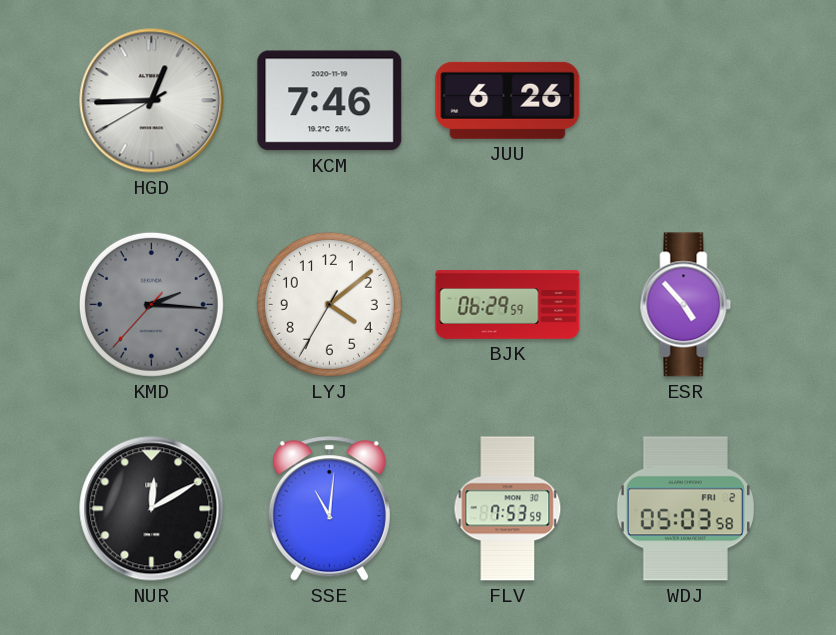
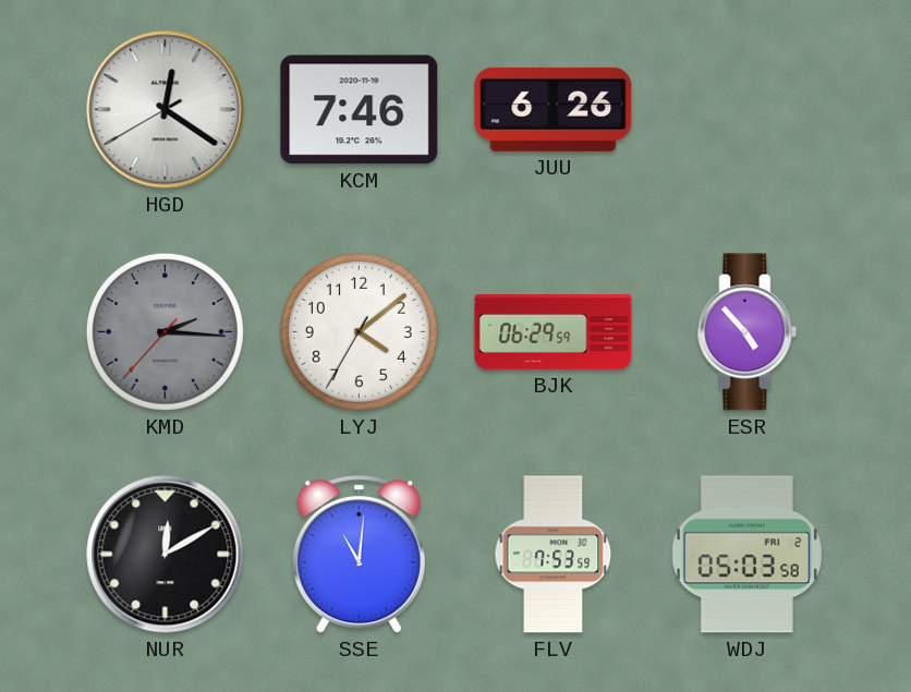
HGD: 12:44 -> 12:20
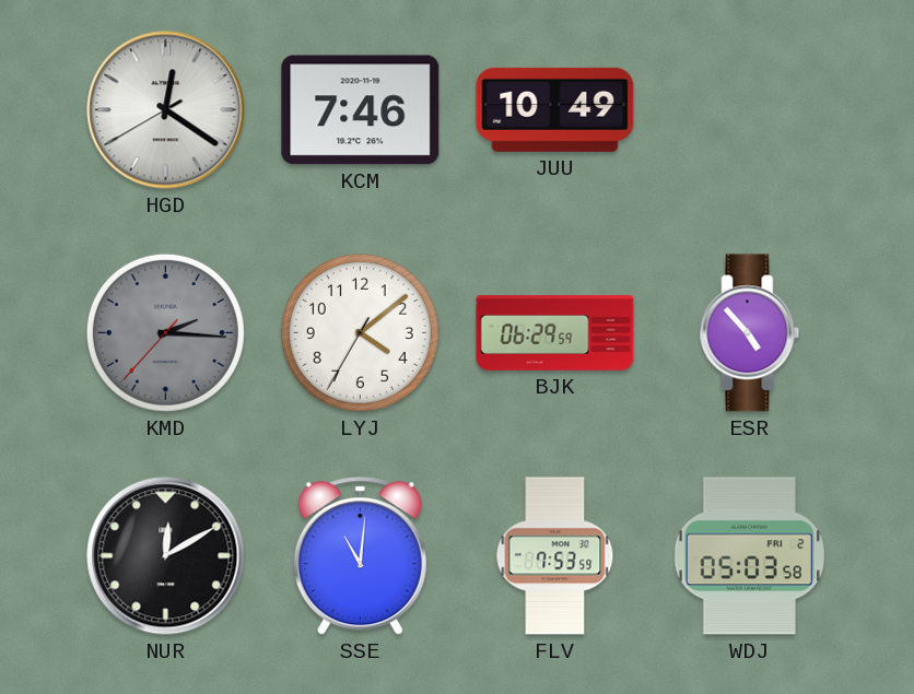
JUU: 6:26 -> 10:49
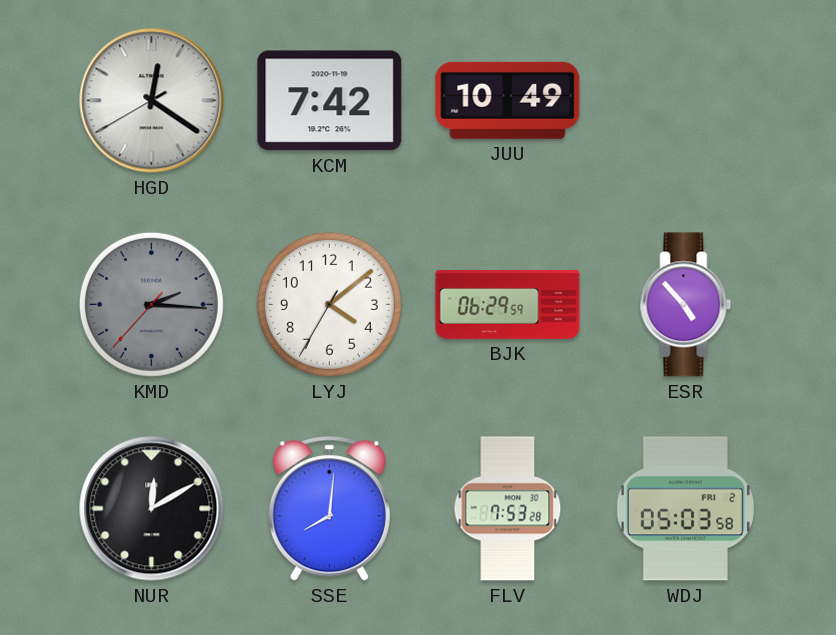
KCM: 7:46 -> 7:42
SSE: 11:01 -> 8:01
FLV: 7:53:59 -> 7:53:28
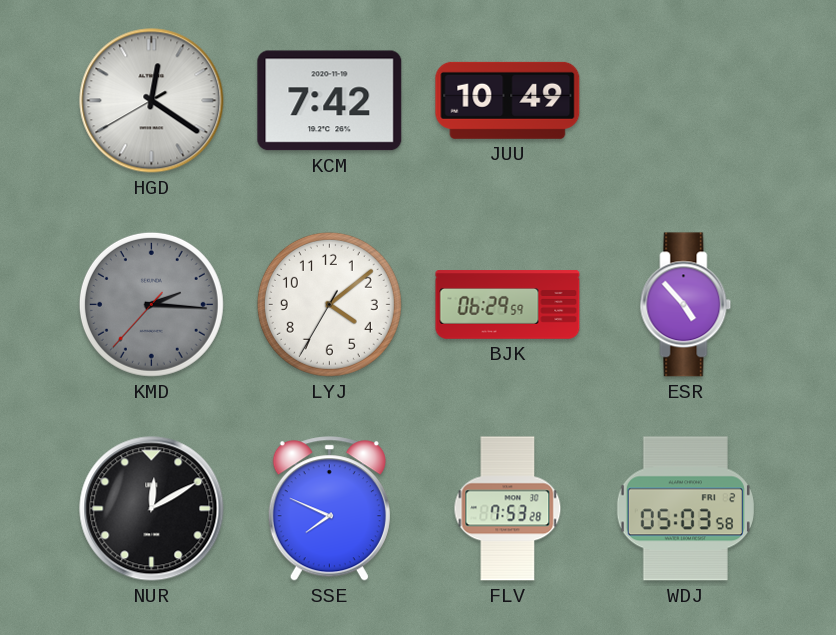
SSE: 8:01 -> 7:49
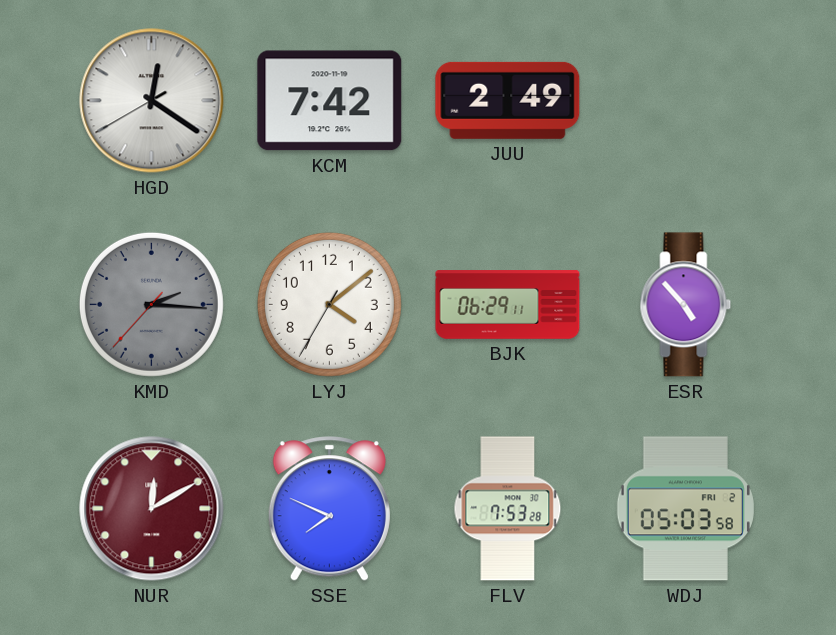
JUU: 10:49 -> 2:49
BJK: 06:29:59 -> 06:29:11
NUR dial: black -> burgundy
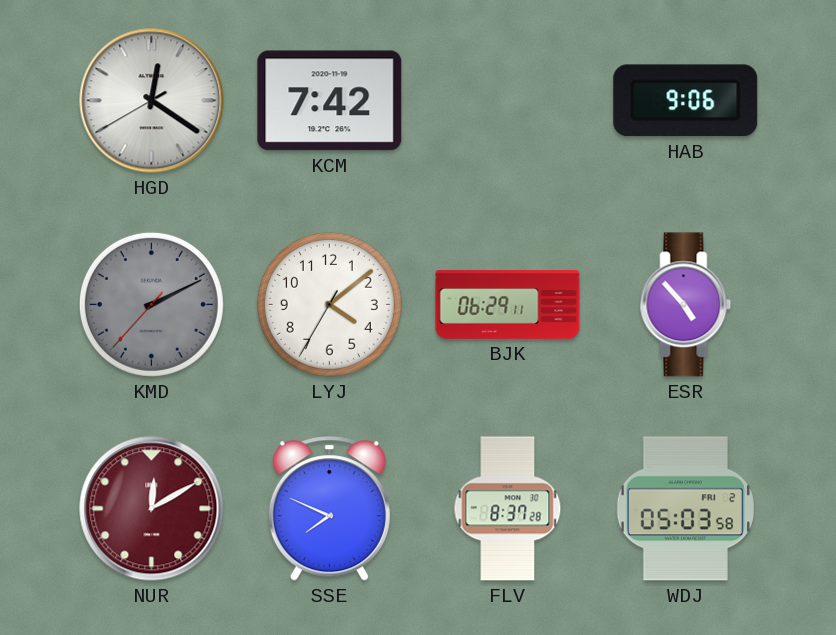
JUU: 2:49 -> none
HAB: none -> 9:06
KMD: 2:15 -> 2:10
FLV: 7:53 -> 8:37
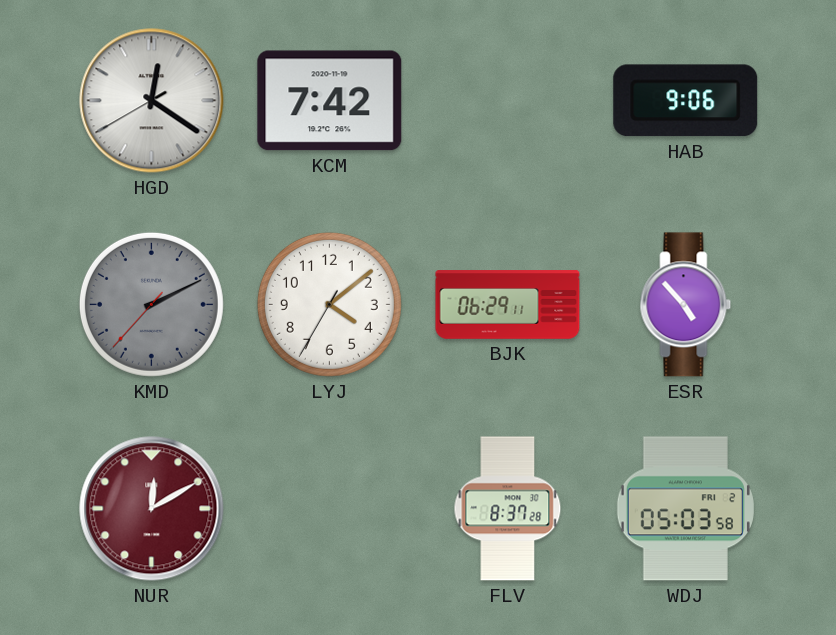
SSE: 7:49 -> none
